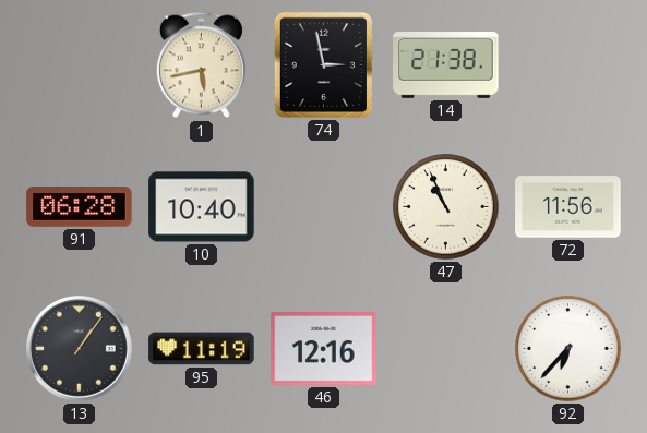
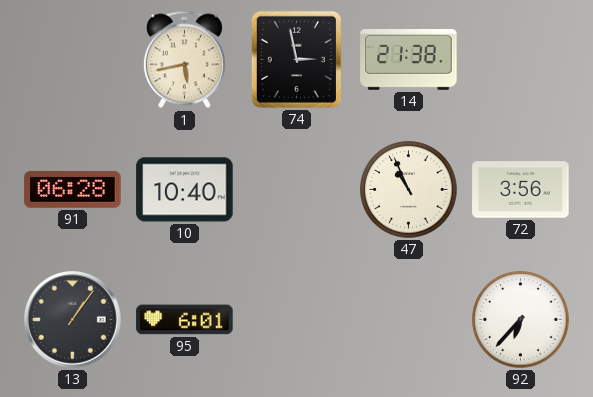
72: 11:56 -> 3:56
95: 11:19 -> 6:01
46: 12:16 -> none
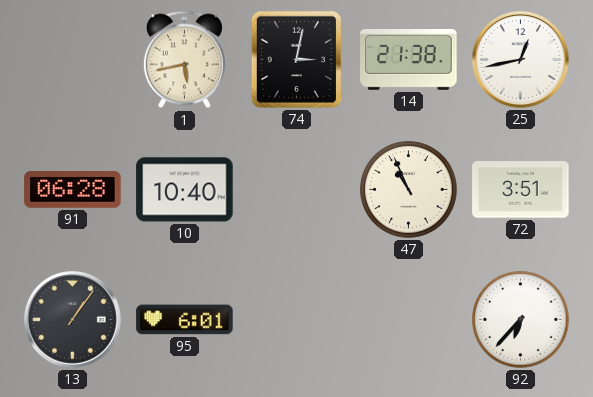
74: 2:58 -> 3:02
25: none -> 12:43
72: 3:56 -> 3:51
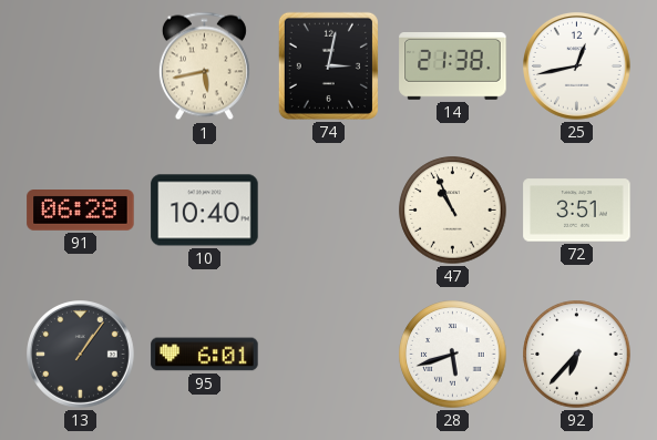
28: none -> 5:42
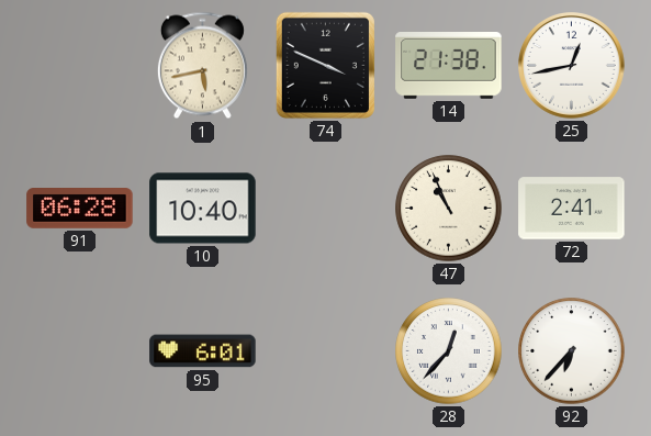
74: 3:02 -> 3:49
72: 3:51 -> 2:41
13: 1:06 -> none
28: 5:42 -> 12:37
